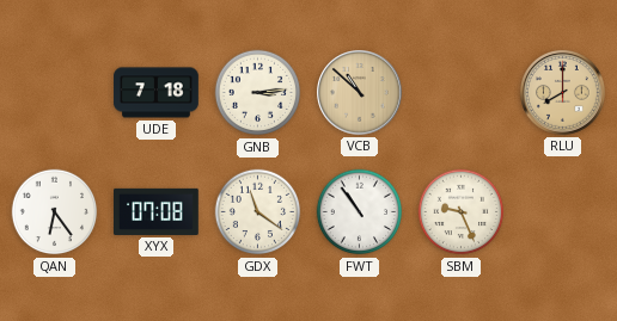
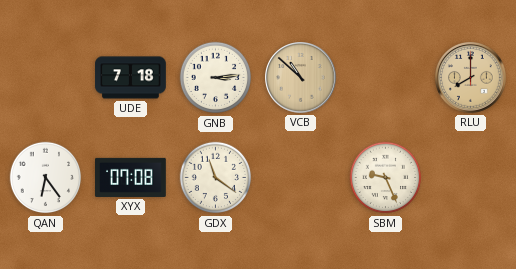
FWT: 10:54 -> none
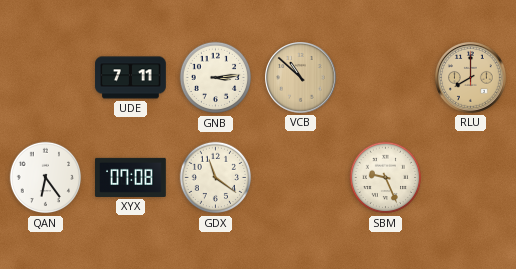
UDE: 7:18 -> 7:11
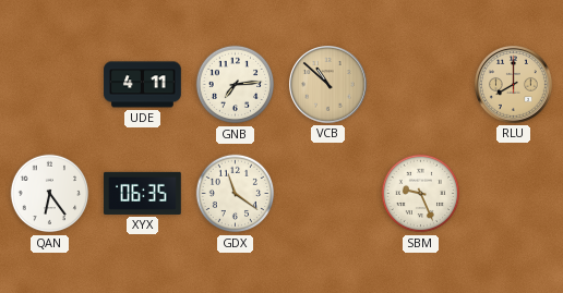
UDE: 7:11 -> 4:11
GNB: 3:14 -> 7:14
XYX: 07:08 -> 06:35
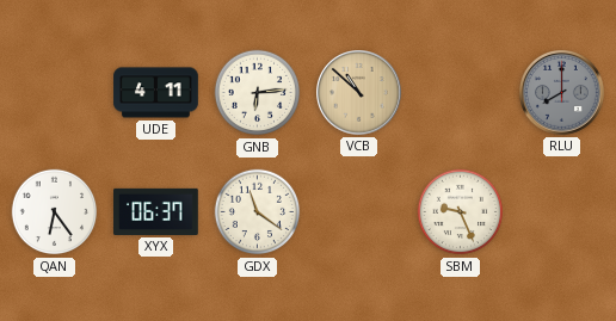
GNB: 7:14 -> 6:14
RLU dial: champagne -> grey
XYX: 06:35 -> 06:37
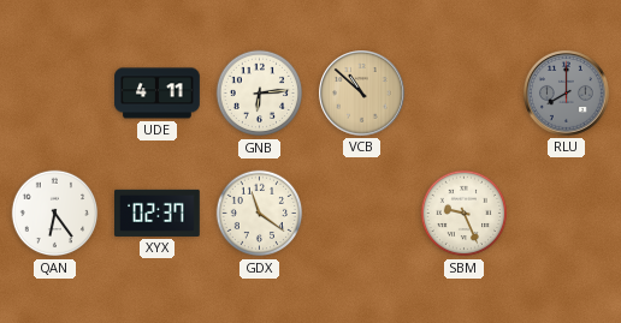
XYX: 06:37 -> 02:37
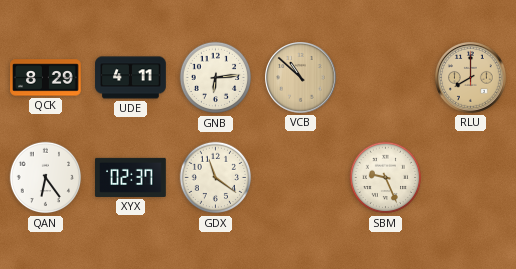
QCK: none -> 8:29
RLU dial: grey -> champagne
